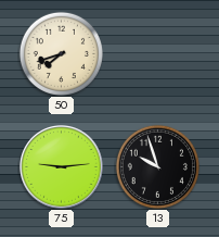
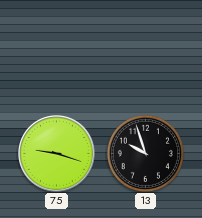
50: 7:42 -> none
75: 9:14 -> 9:18
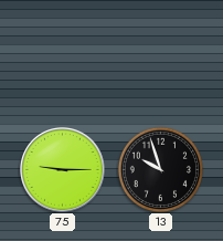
75: 9:18 -> 9:15
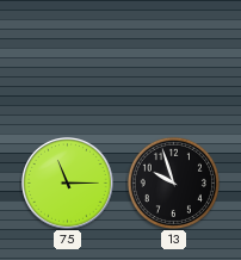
75: 9:15 -> 11:15
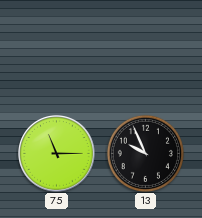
13: 9:57 -> 9:56
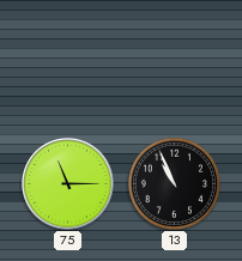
13: 9:56 -> 10:56
